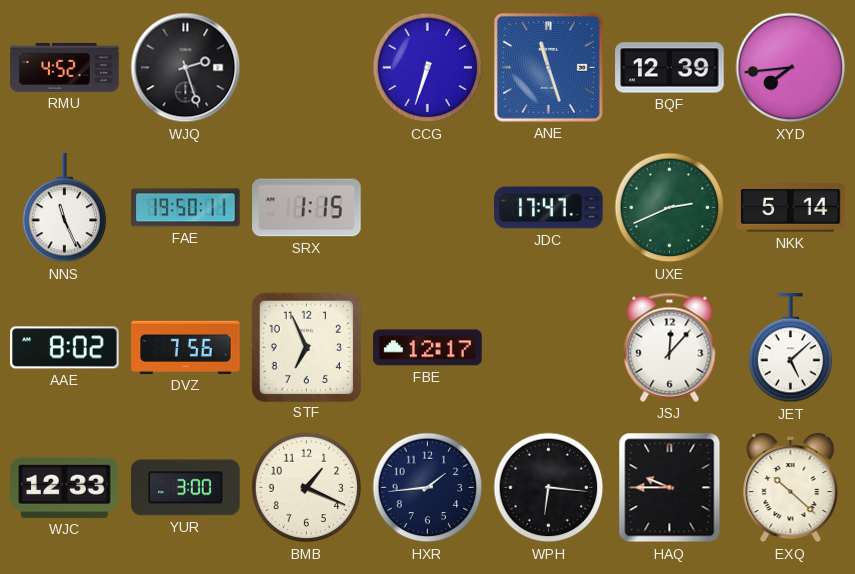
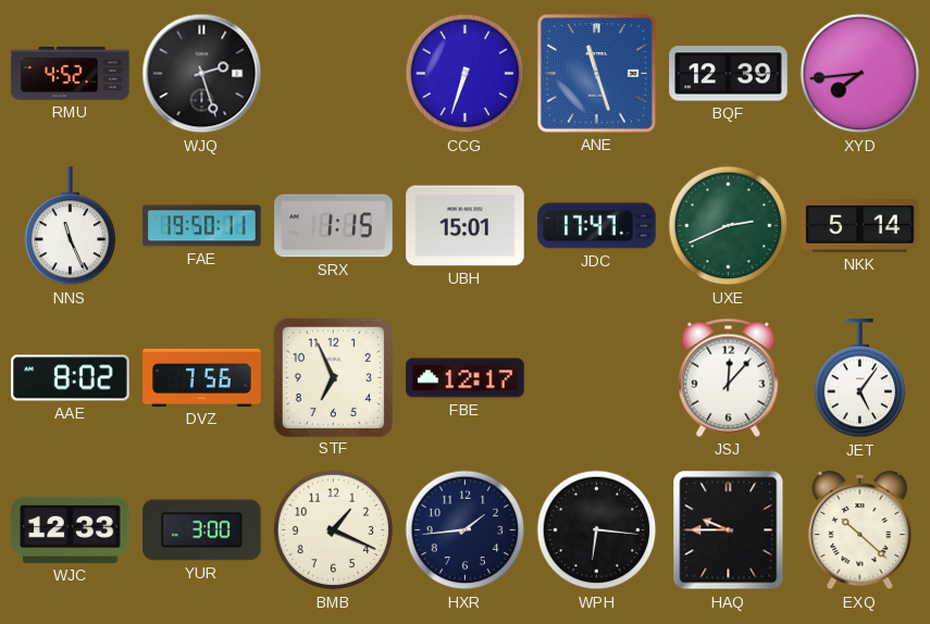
UBH: none -> 15:01
JET: 5:08 -> 5:06
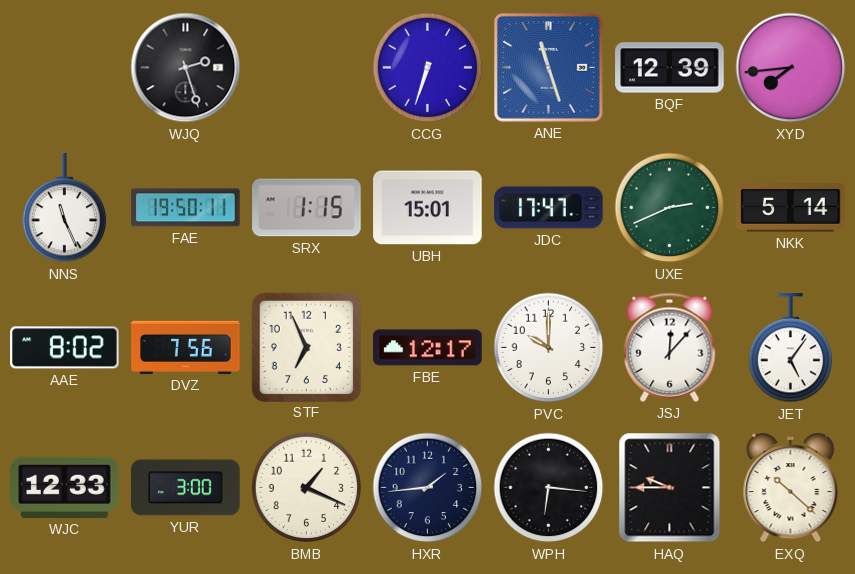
RMU: 4:52 -> none
PVC: none -> 10:00
